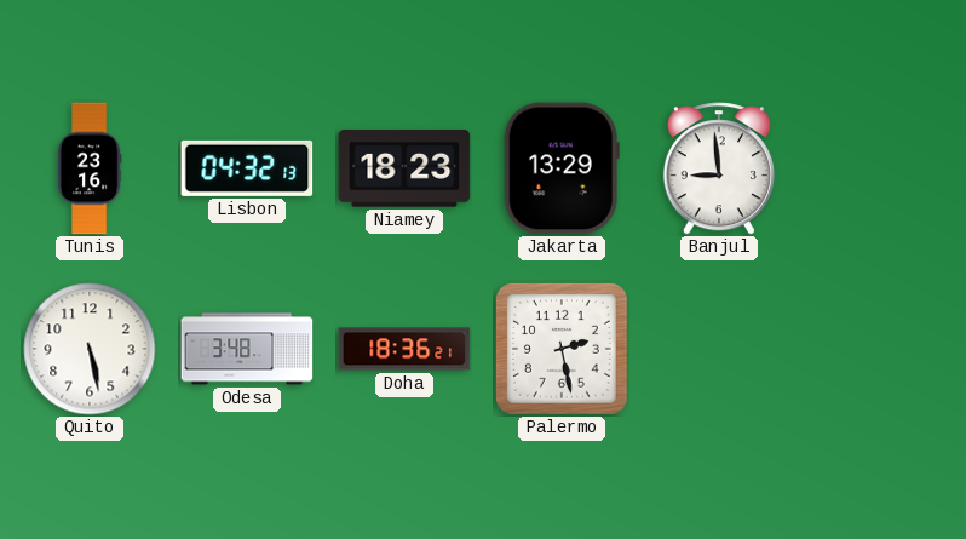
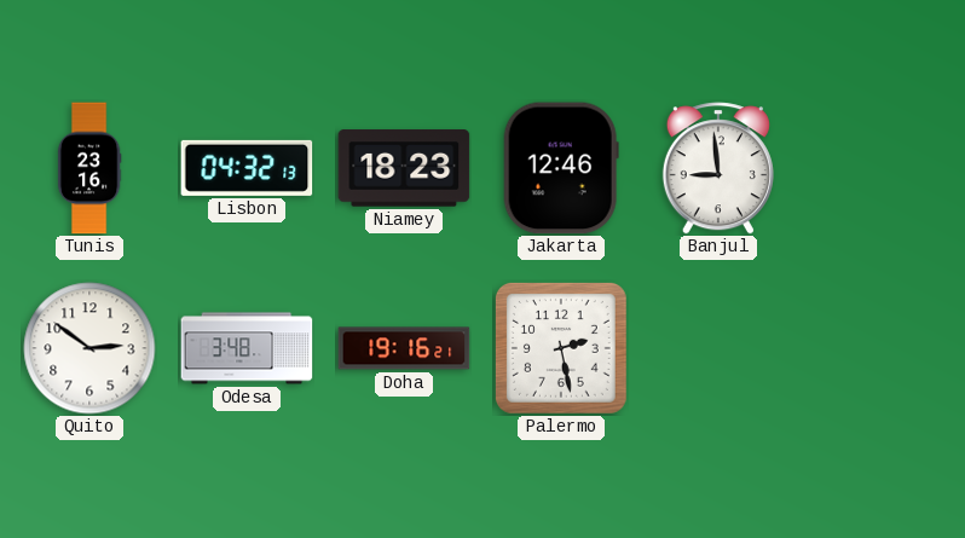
Jakarta: 13:29 -> 12:46
Quito: 5:28 -> 2:51
Doha: 18:36 -> 19:16
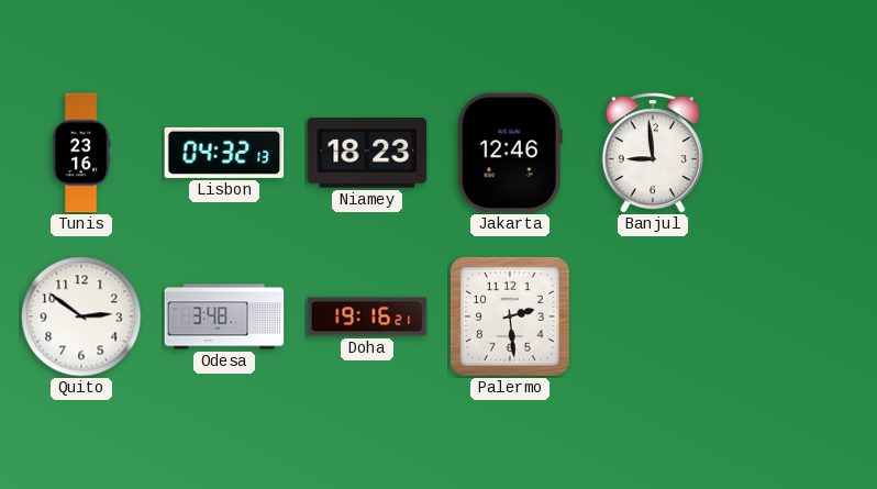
Palermo: 2:28 -> 2:29
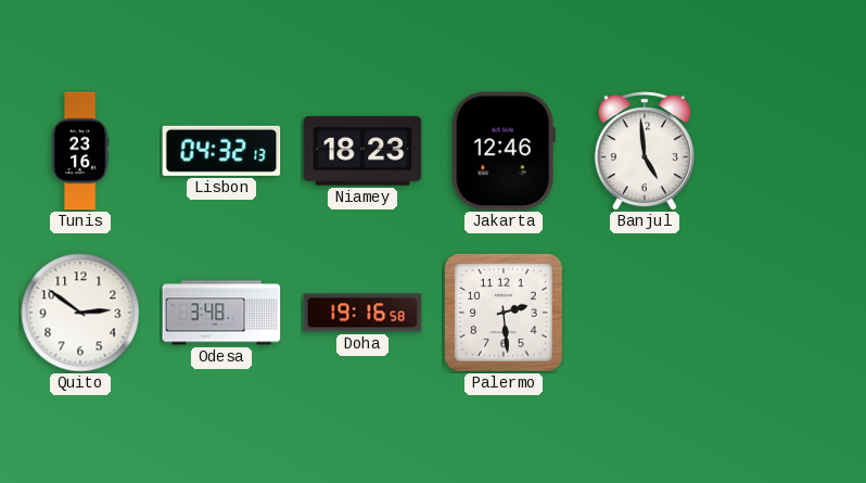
Banjul: 8:59 -> 4:59
Doha: 19:16:21 -> 19:16:58
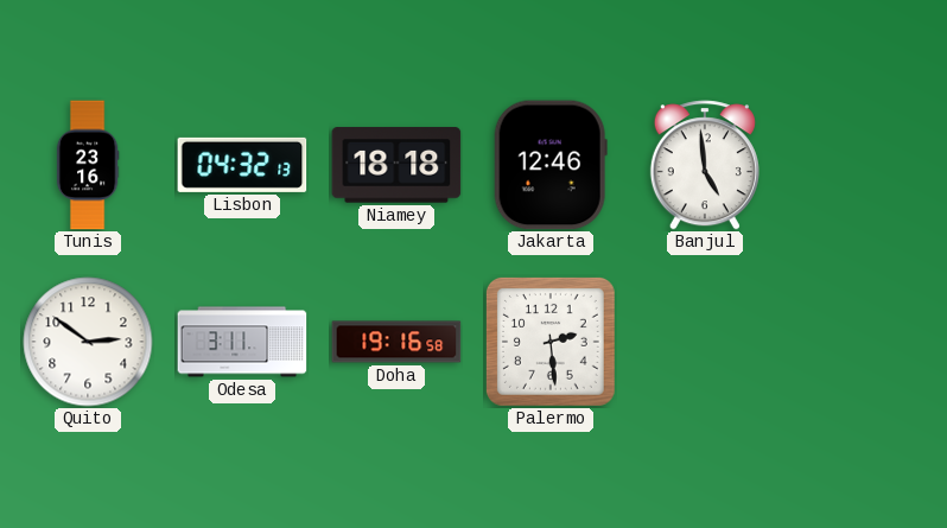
Niamey: 18:23 -> 18:18
Odesa: 3:48 -> 3:11
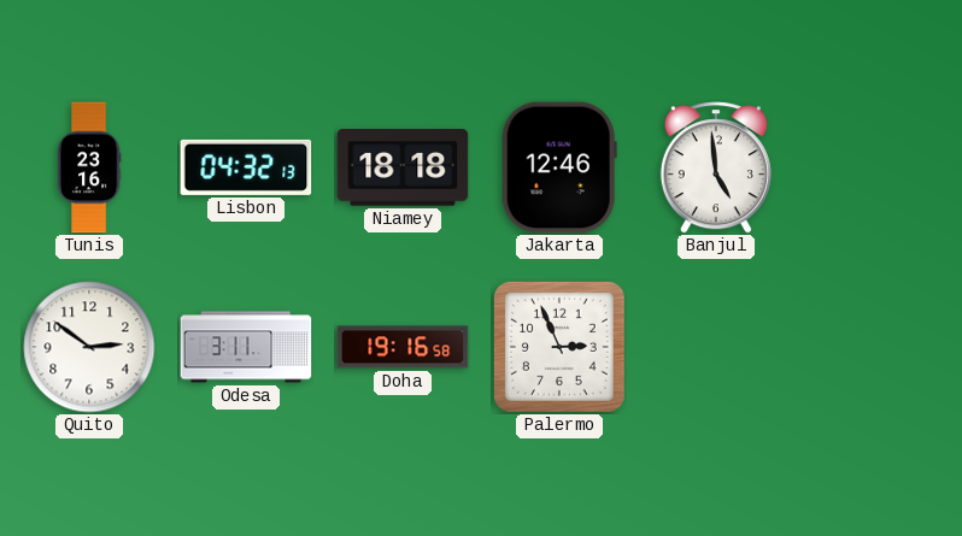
Palermo: 2:29 -> 2:56
